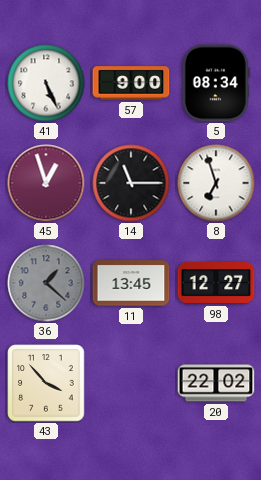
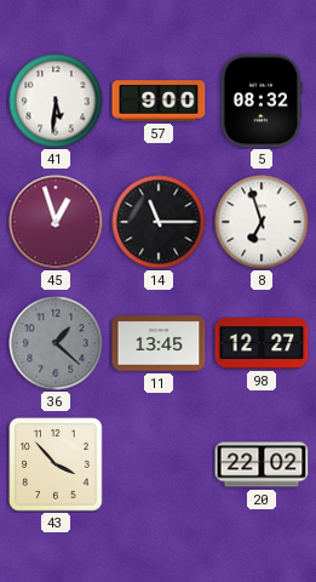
41: 5:26 -> 5:31
5: 08:34 -> 08:32
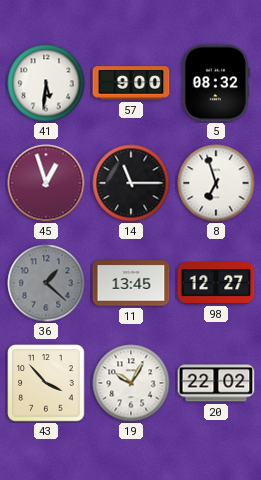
19: none -> 10:05
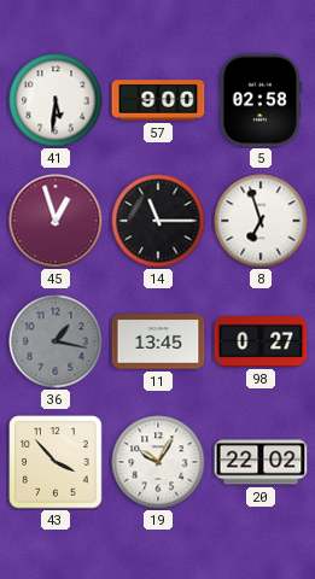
5: 08:32 -> 02:58
36: 1:22 -> 1:17
98: 12:27 -> 0:27
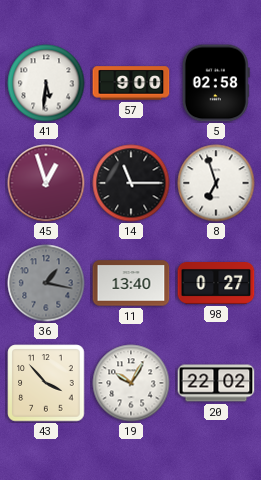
11: 13:45 -> 13:40
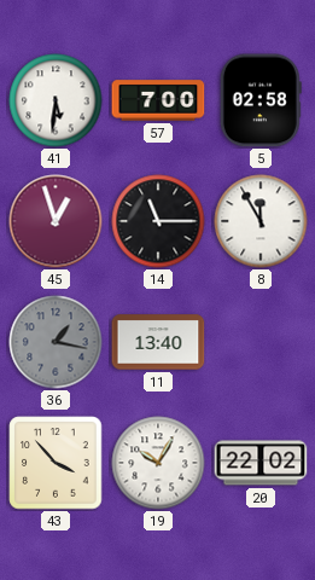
57: 9:00 -> 7:00
8: 6:57 -> 11:55
98: 0:27 -> none
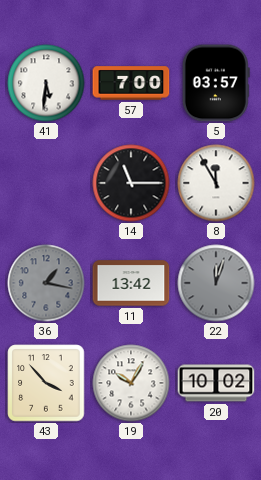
5: 02:58 -> 03:57
45: 12:57 -> none
11: 13:40 -> 13:42
22: none -> 12:03
20: 22:02 -> 10:02
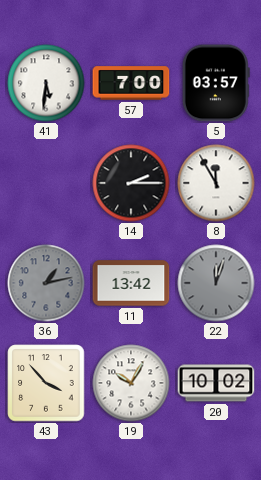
14: 11:15 -> 2:15
36: 1:17 -> 1:13
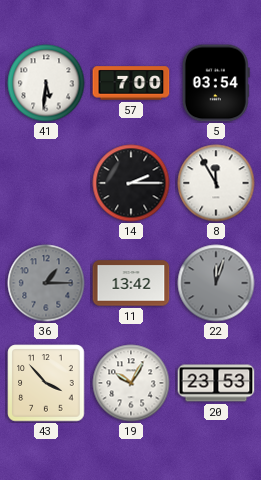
5: 03:57 -> 03:54
36: 1:13 -> 1:15
20: 10:02 -> 23:53
